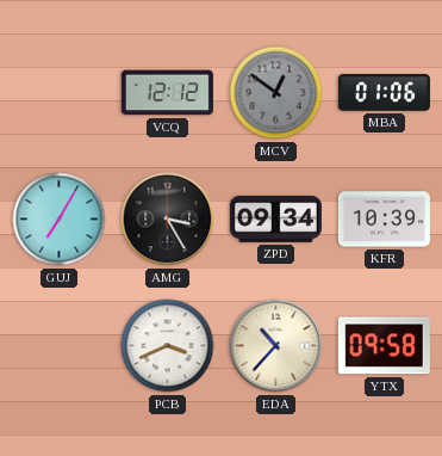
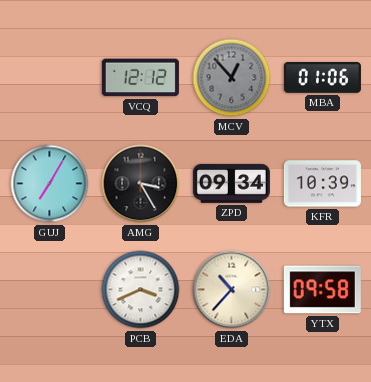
MCV: 12:51 -> 12:53
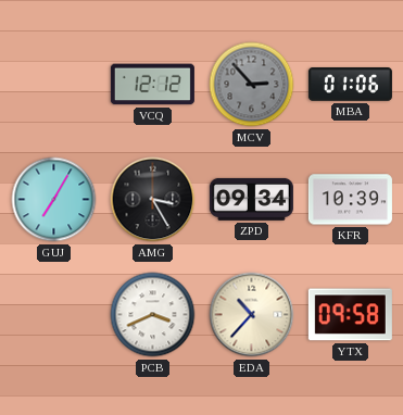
MCV: 12:53 -> 2:53
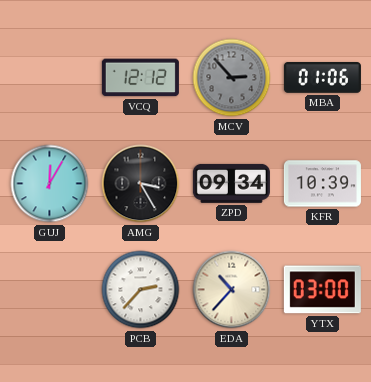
GUJ: 7:05 -> 12:05
PCB: 3:41 -> 2:37
YTX: 09:58 -> 03:00
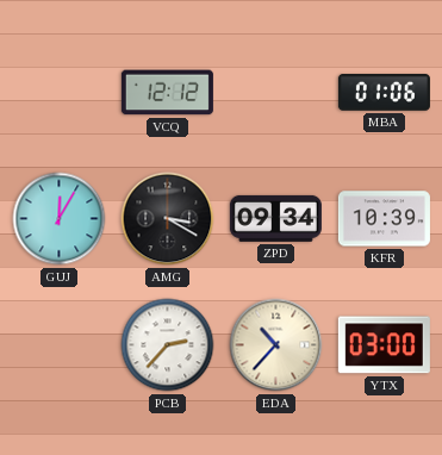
MCV: 2:53 -> none
AMG: 3:25 -> 3:20
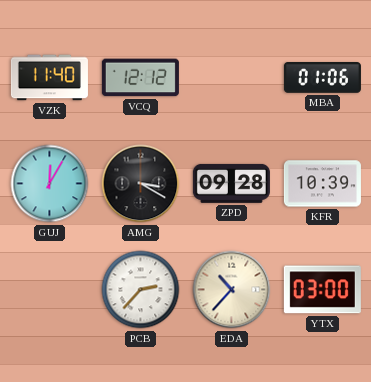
VZK: none -> 11:40
ZPD: 09:34 -> 09:28
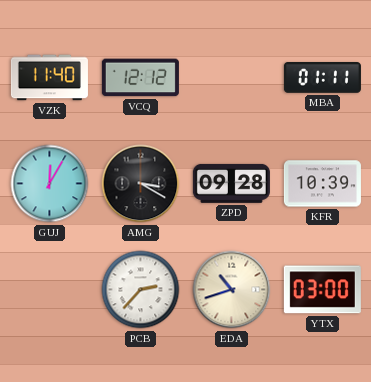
MBA: 01:06 -> 01:11
EDA: 10:37 -> 10:42
